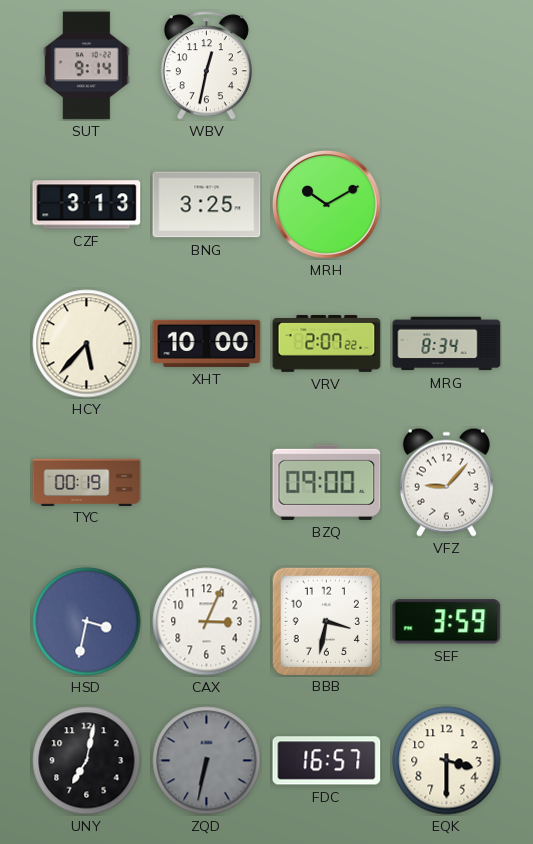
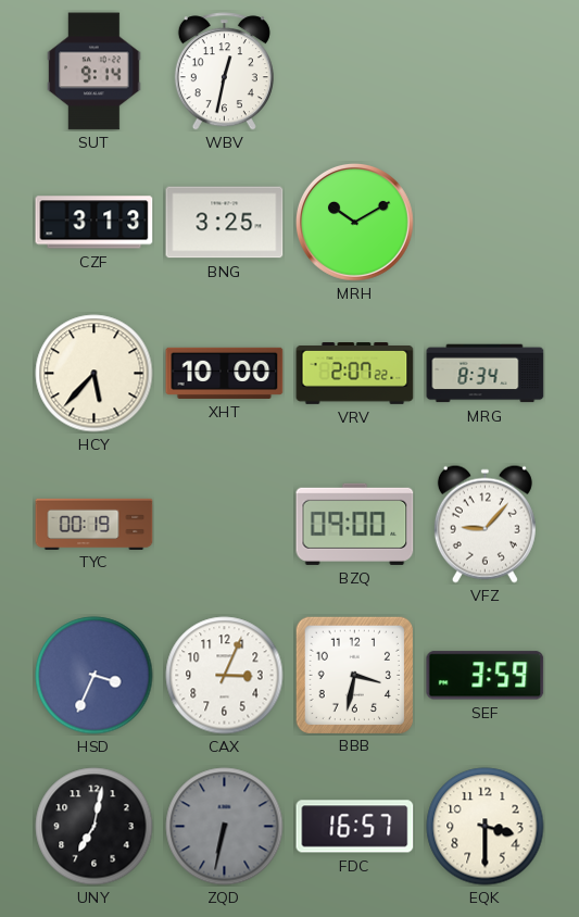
HSD: 3:32 -> 3:34
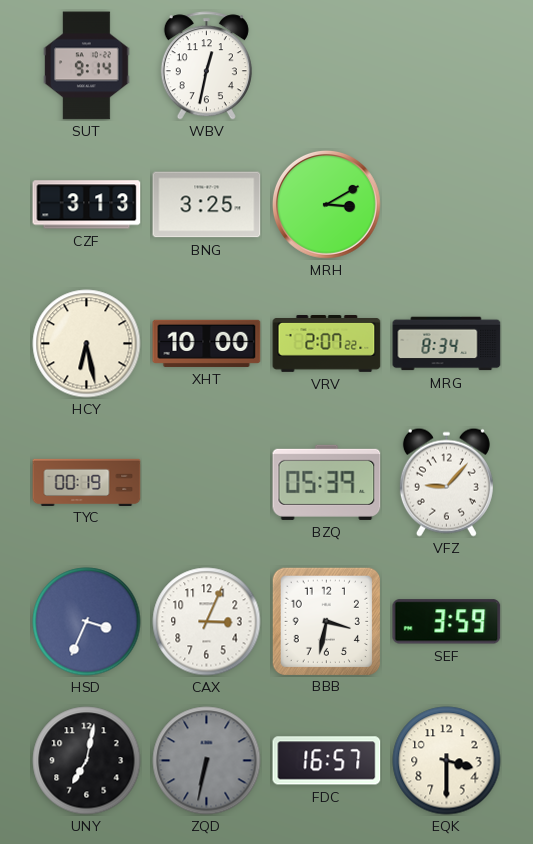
MRH: 10:10 -> 3:10
HCY: 5:37 -> 6:28
BZQ: 09:00 -> 05:39
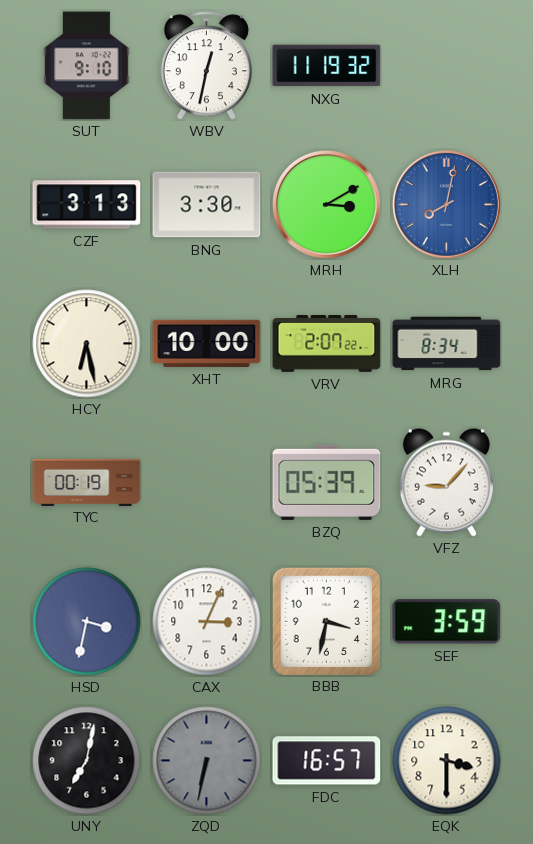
SUT: 9:14 -> 9:10
NXG: none -> 11:19
BNG: 3:25 -> 3:30
XLH: none -> 8:02
HSD: 3:34 -> 3:32
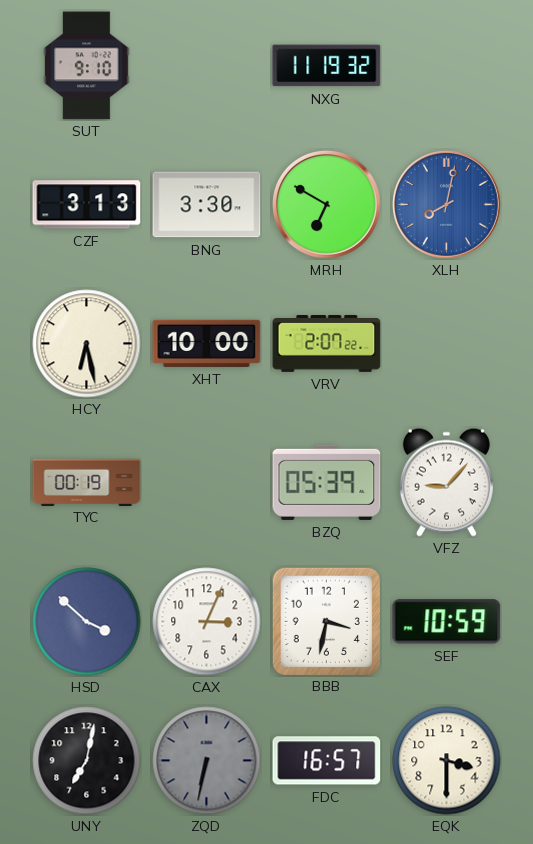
WBV: 12:32 -> none
MRH: 3:10 -> 6:50
MRG: 8:34 -> none
HSD: 3:32 -> 3:52
SEF: 3:59 -> 10:59
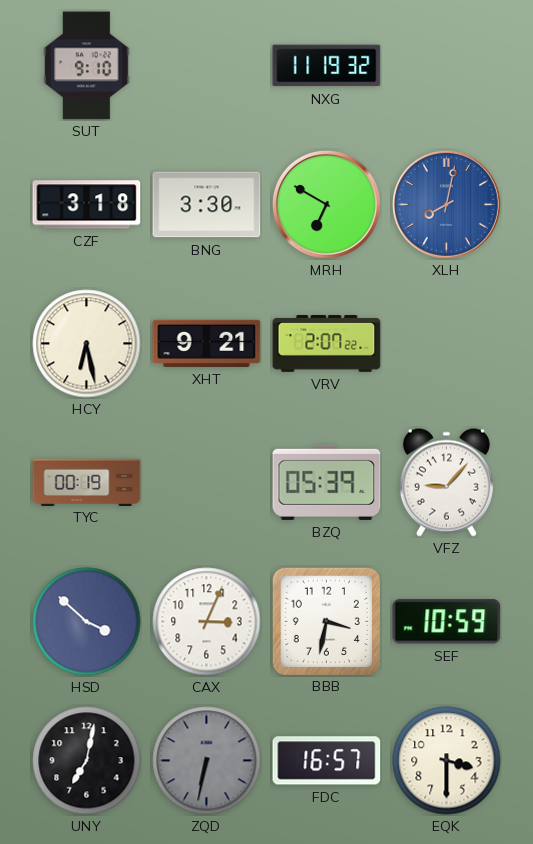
CZF: 3:13 -> 3:18
XHT: 10:00 -> 9:21
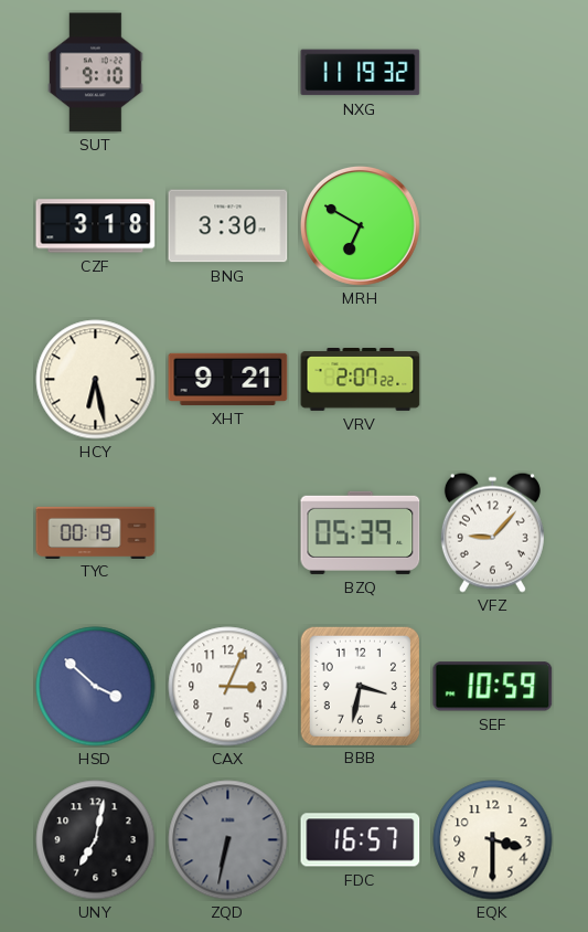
XLH: 8:02 -> none
